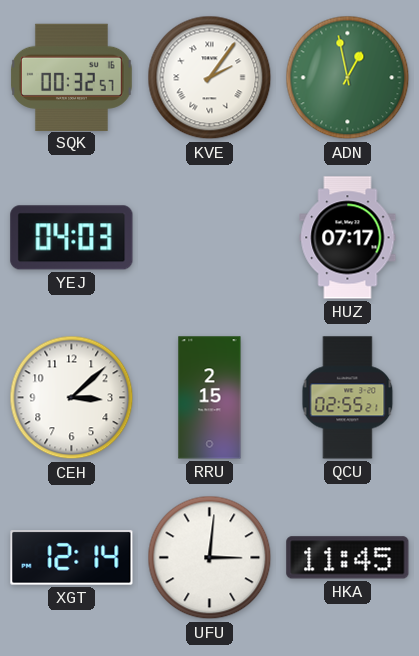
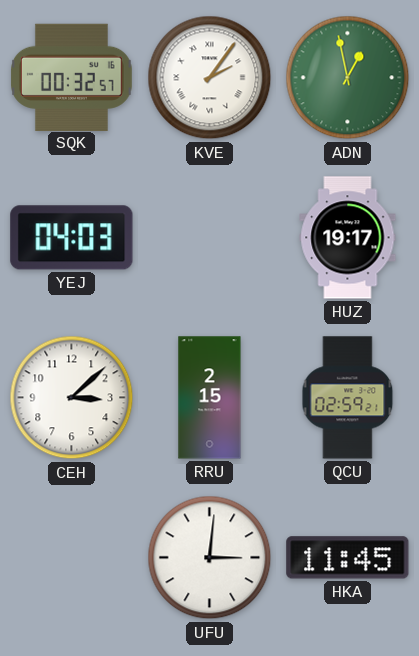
HUZ: 07:17 -> 19:17
QCU: 02:55 -> 02:59
XGT: 12:14 -> none
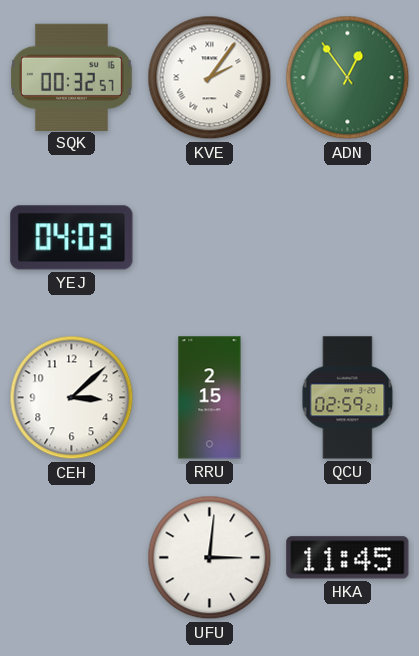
ADN: 12:58 -> 12:54
HUZ: 19:17 -> none
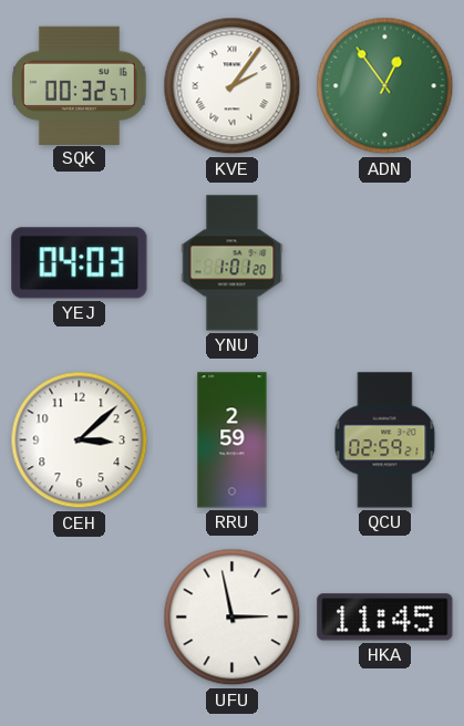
YNU: none -> 1:01
RRU: 2:15 -> 2:59
UFU: 3:01 -> 2:58
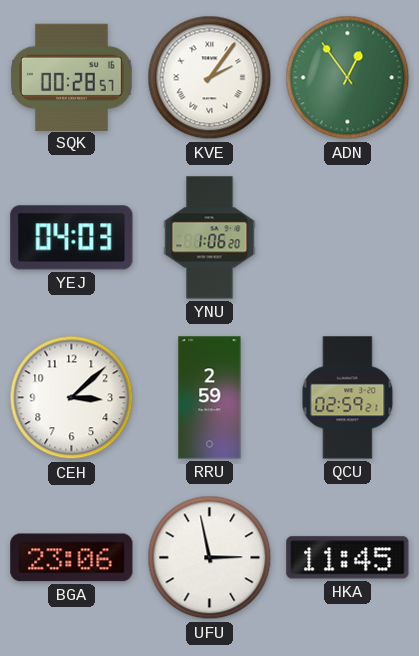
SQK: 00:32 -> 00:28
YNU: 1:01 -> 1:06
BGA: none -> 23:06
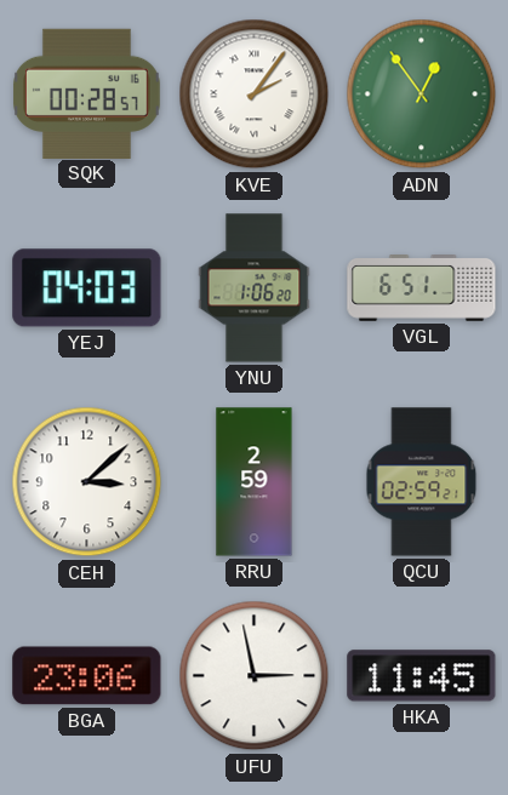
VGL: none -> 6:51
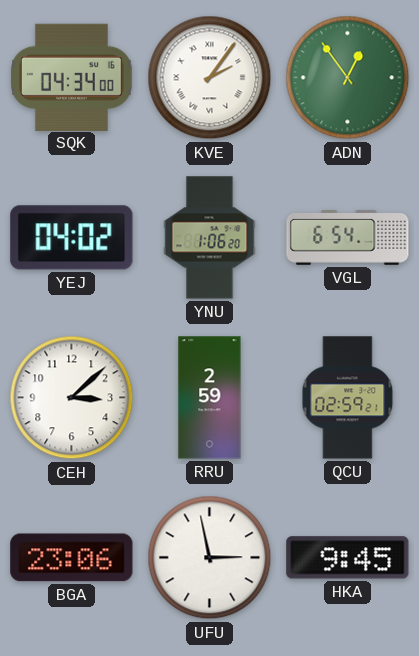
SQK: 00:28 -> 04:34
YEJ: 04:03 -> 04:02
VGL: 6:51 -> 6:54
HKA: 11:45 -> 9:45
